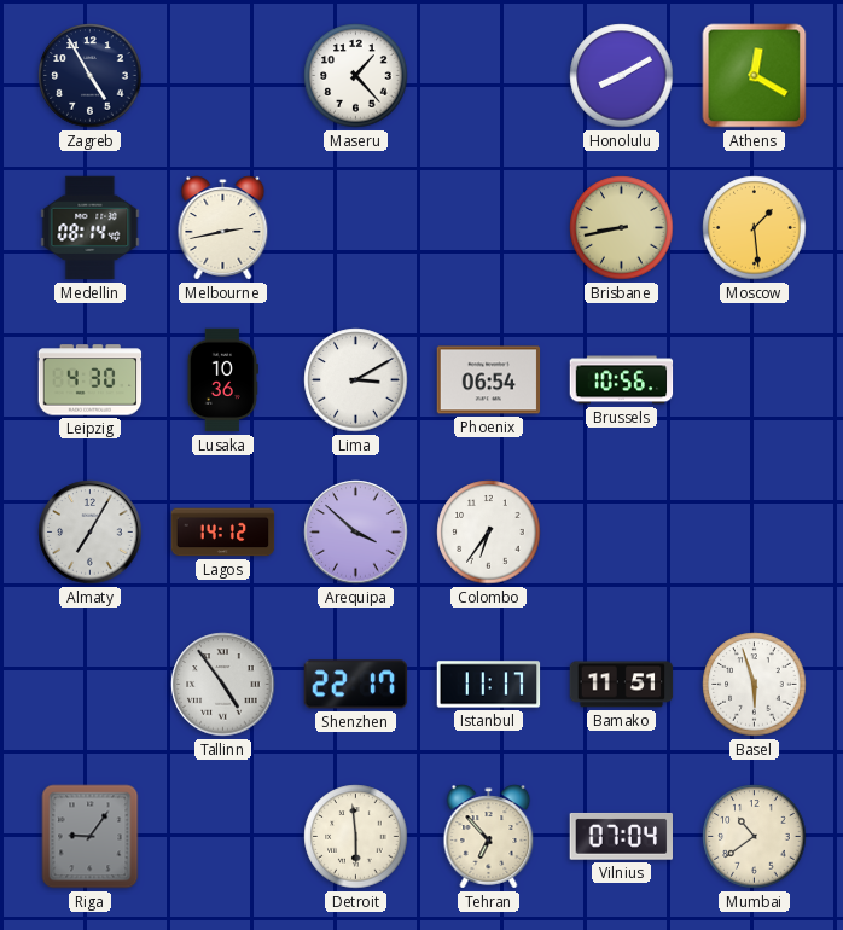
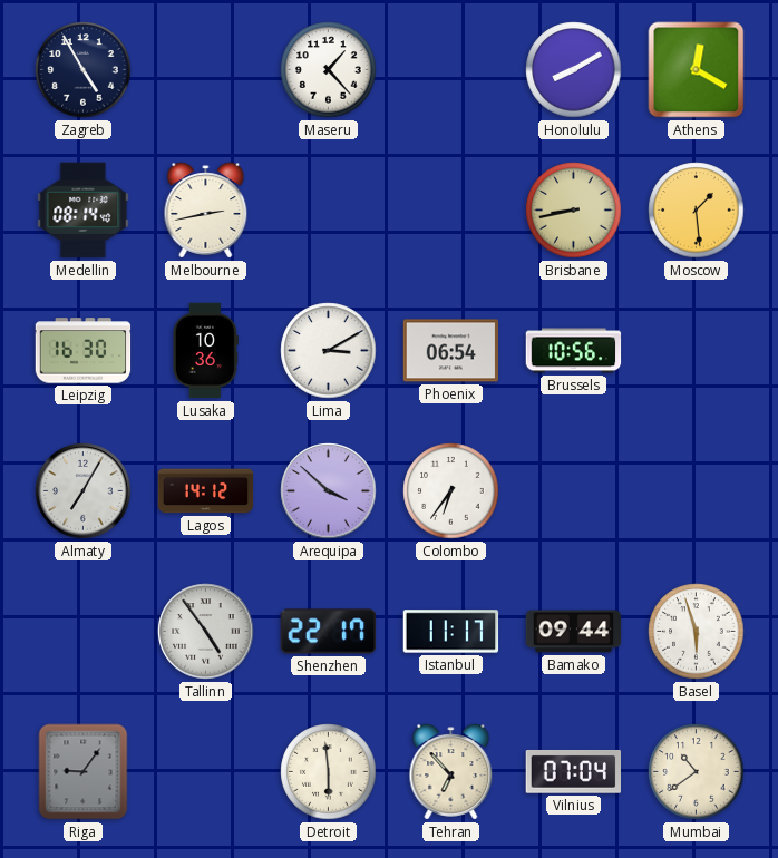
Leipzig: 4:30 -> 16:30
Bamako: 11:51 -> 09:44
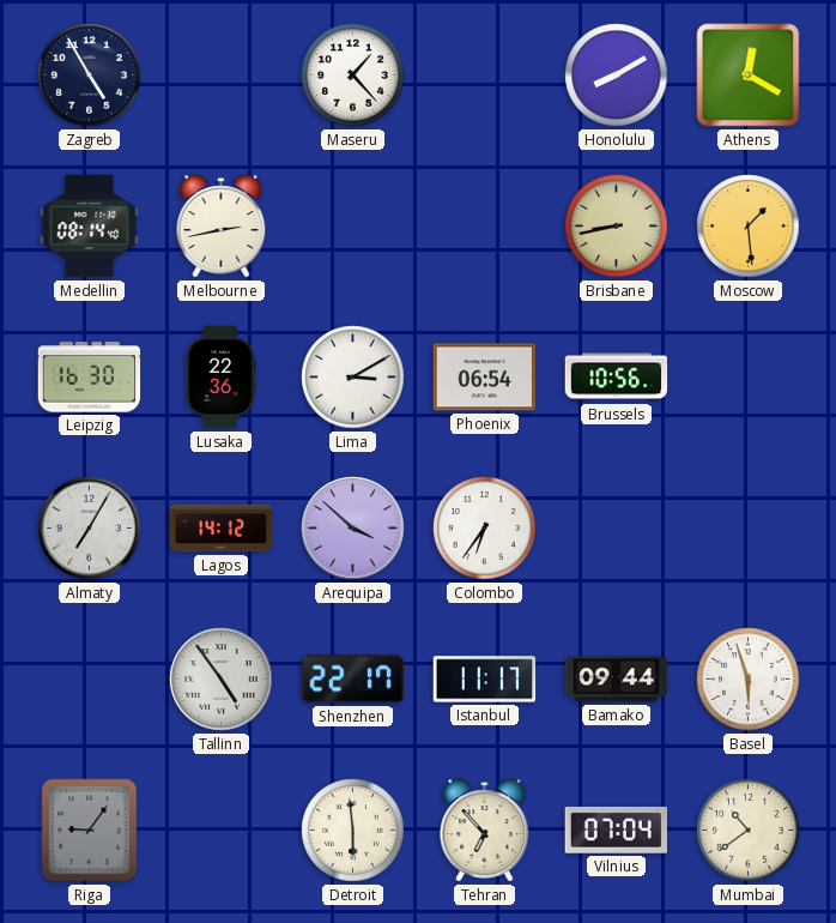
Lusaka: 10:36 -> 22:36
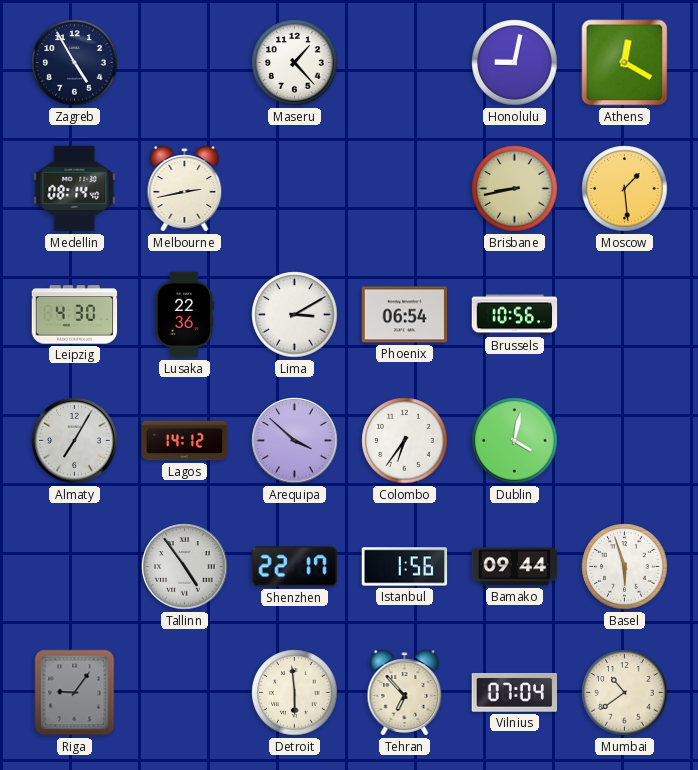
Honolulu: 8:10 -> 9:02
Leipzig: 16:30 -> 4:30
Dublin: none -> 4:02
Istanbul: 11:17 -> 1:56
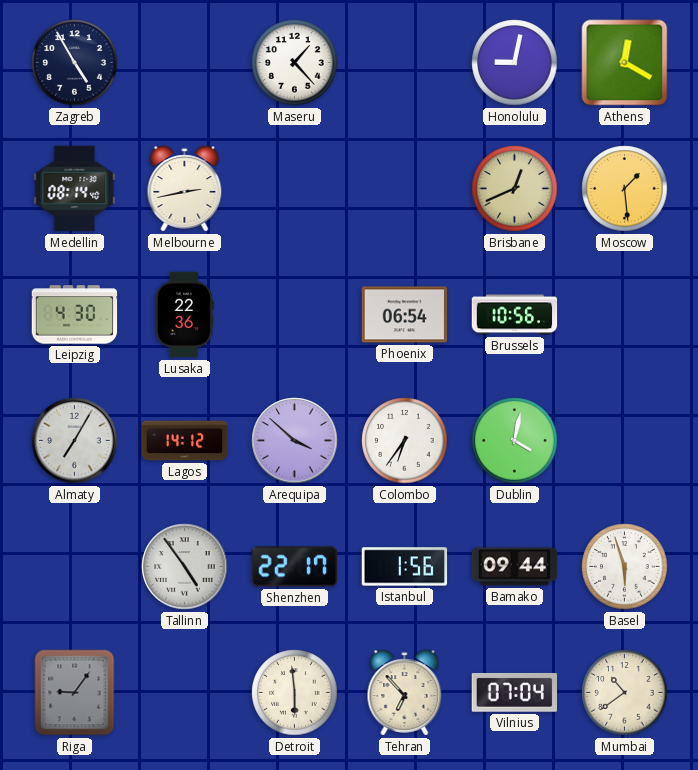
Brisbane: 8:43 -> 12:41
Lima: 3:10 -> none
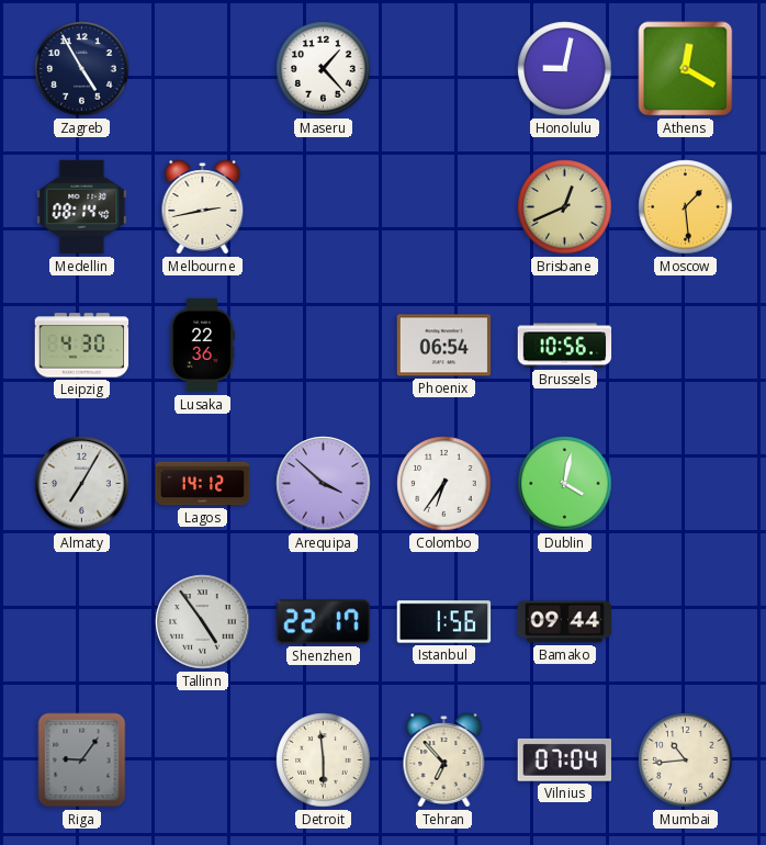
Basel: 5:57 -> none
Mumbai: 10:39 -> 10:44
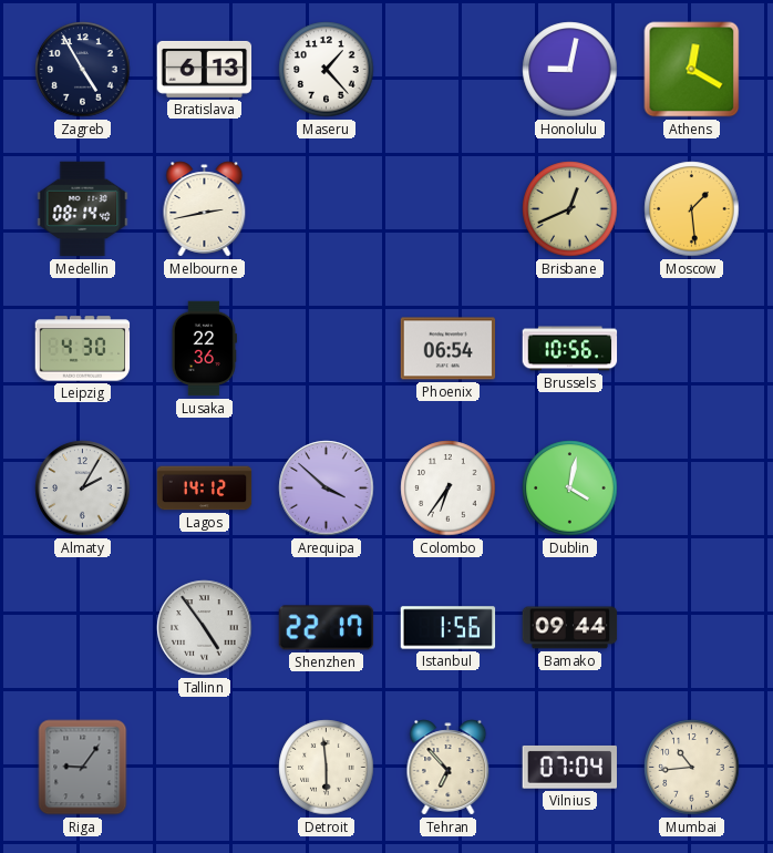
Bratislava: none -> 6:13
Almaty: 7:05 -> 2:05
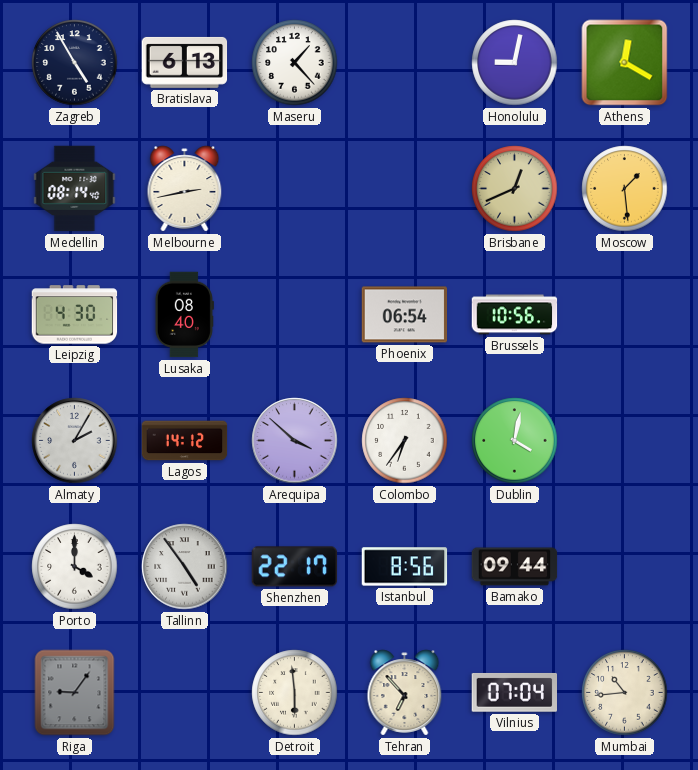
Lusaka: 22:36 -> 08:40
Porto: none -> 4:00
Istanbul: 1:56 -> 8:56
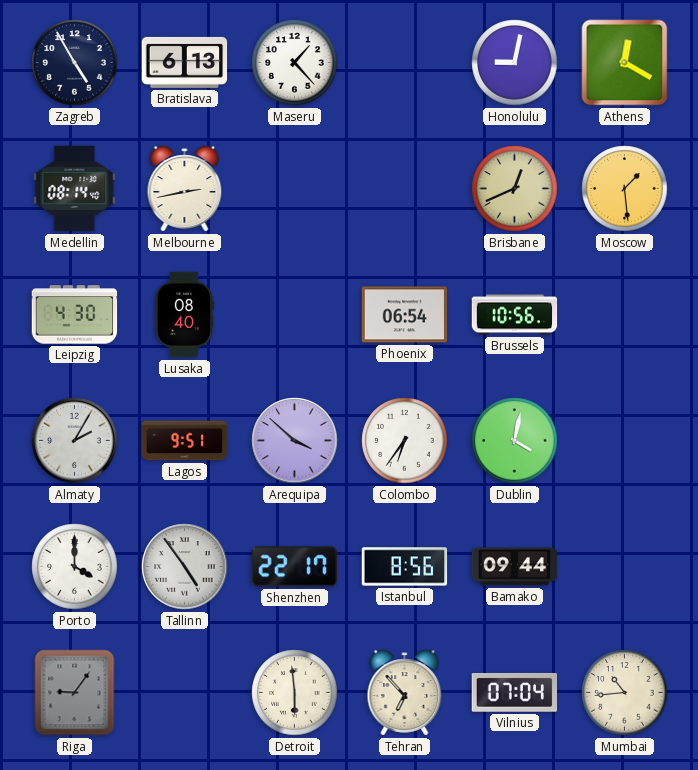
Lagos: 14:12 -> 9:51
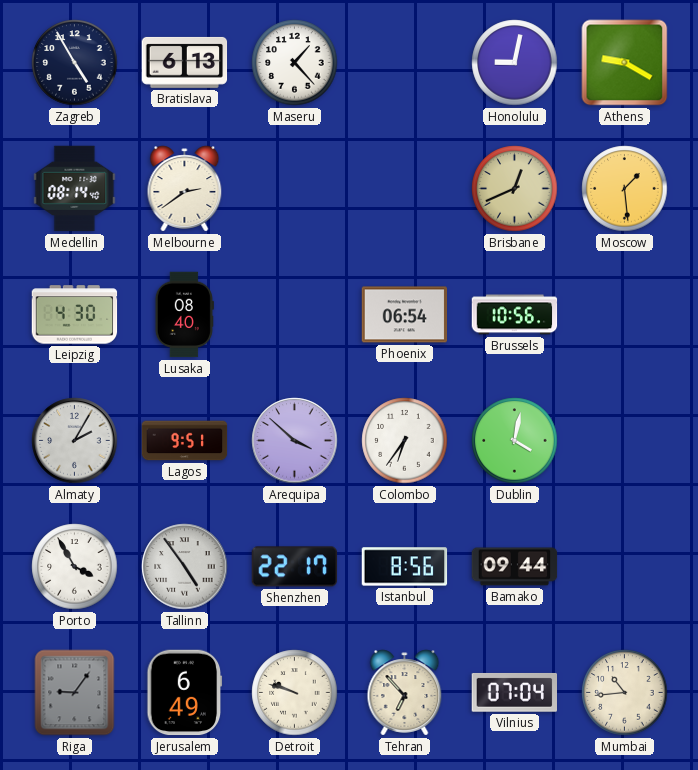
Athens: 12:20 -> 9:20
Melbourne: 2:43 -> 2:39
Porto: 4:00 -> 3:55
Jerusalem: none -> 6:49
Detroit: 5:59 -> 9:48
